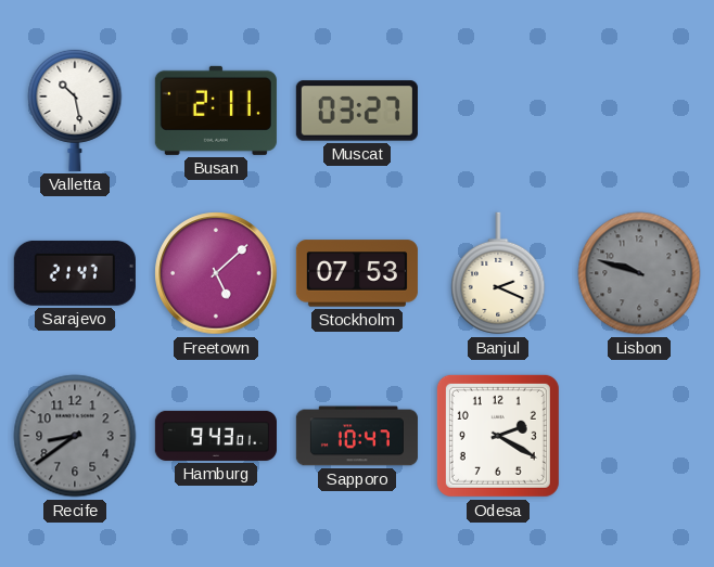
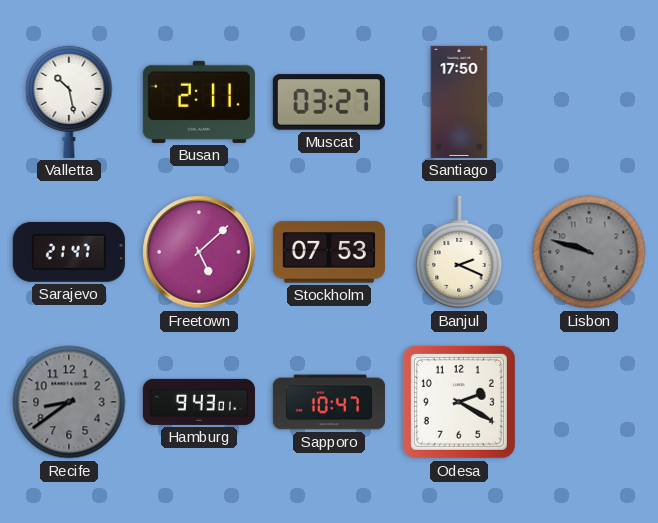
Santiago: none -> 17:50
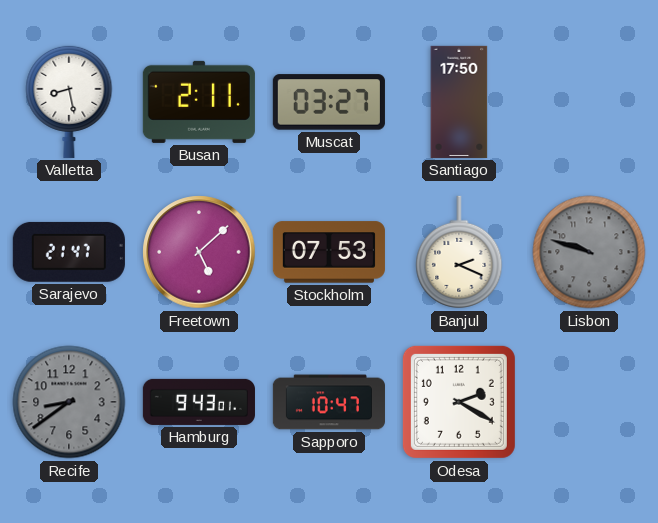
Valletta: 10:28 -> 8:28
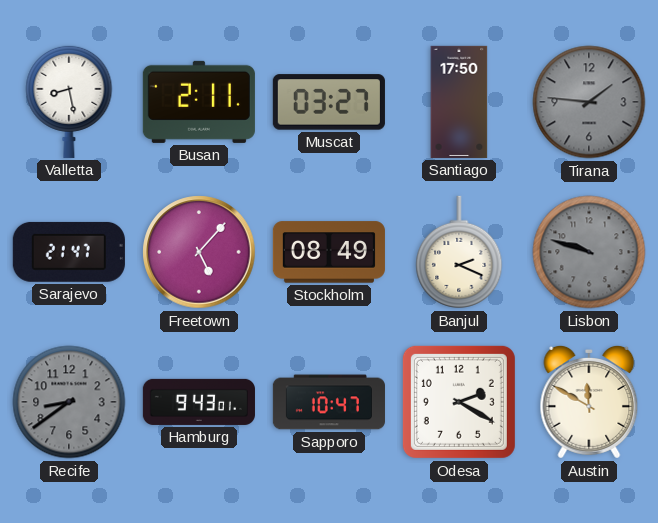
Tirana: none -> 1:46
Freetown: 5:08 -> 5:07
Stockholm: 07:53 -> 08:49
Austin: none -> 11:50
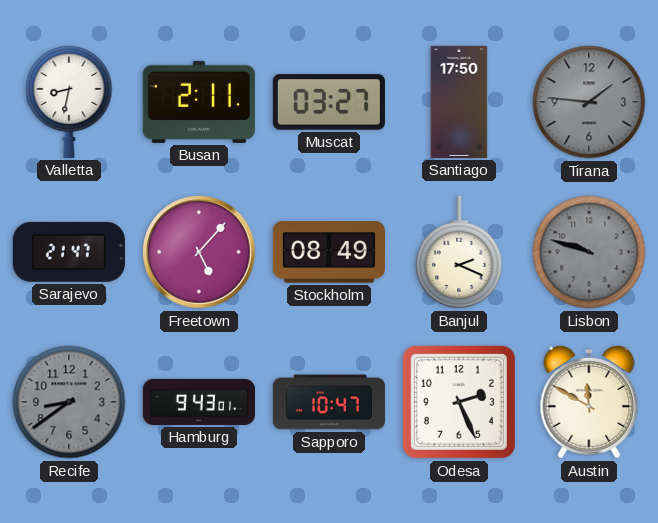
Valletta: 8:28 -> 8:32
Odesa: 2:20 -> 2:26
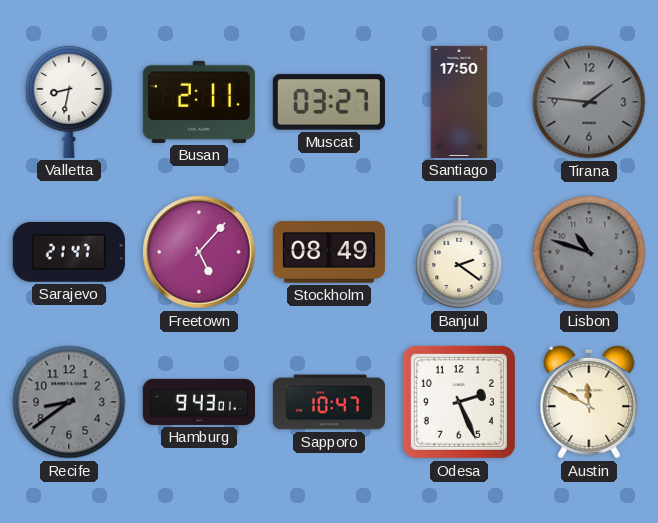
Banjul: 2:19 -> 2:21
Lisbon: 9:48 -> 10:48
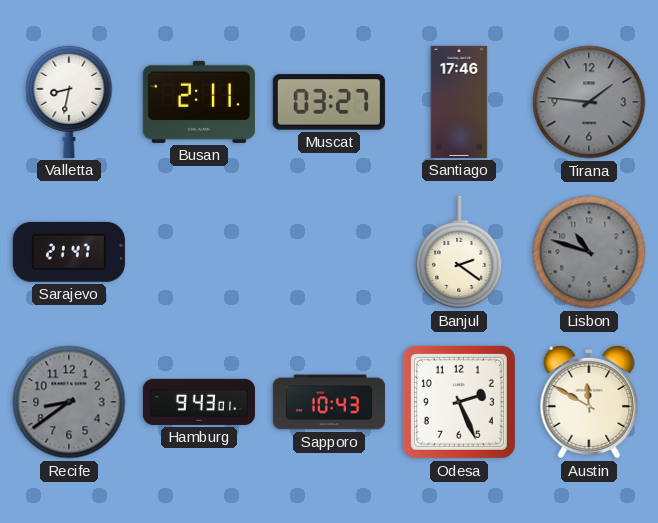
Santiago: 17:50 -> 17:46
Freetown: 5:07 -> none
Stockholm: 08:49 -> none
Sapporo: 10:47 -> 10:43
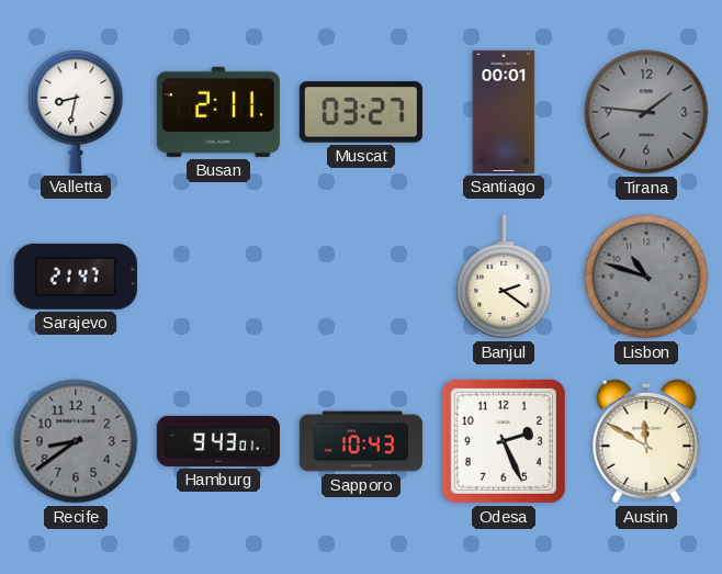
Santiago: 17:46 -> 00:01
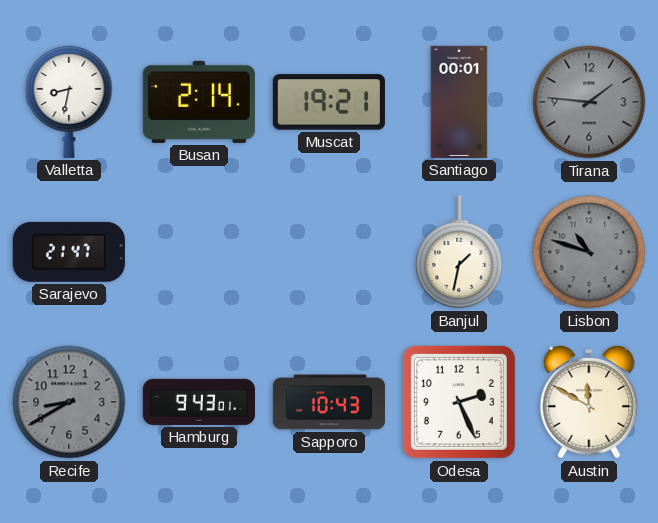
Busan: 2:11 -> 2:14
Muscat: 03:27 -> 19:21
Banjul: 2:21 -> 1:32
Recife: 8:39 -> 8:40
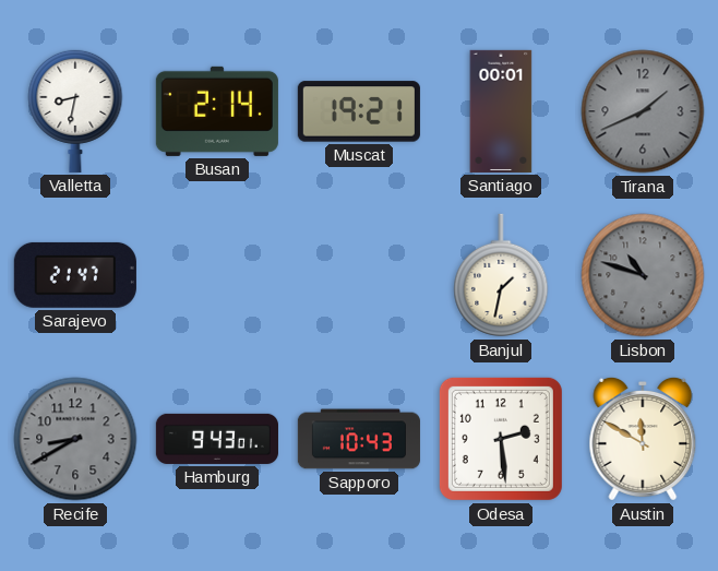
Tirana: 1:46 -> 1:41
Odesa: 2:26 -> 2:29
